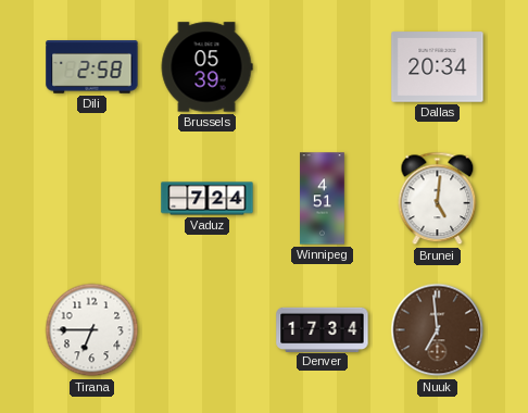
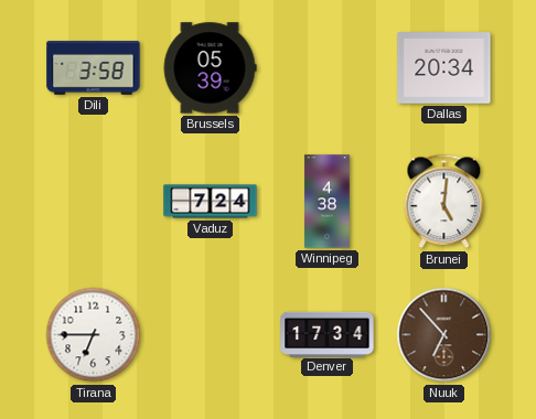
Dili: 2:58 -> 3:58
Winnipeg: 4:51 -> 4:38
Nuuk: 6:59 -> 6:53
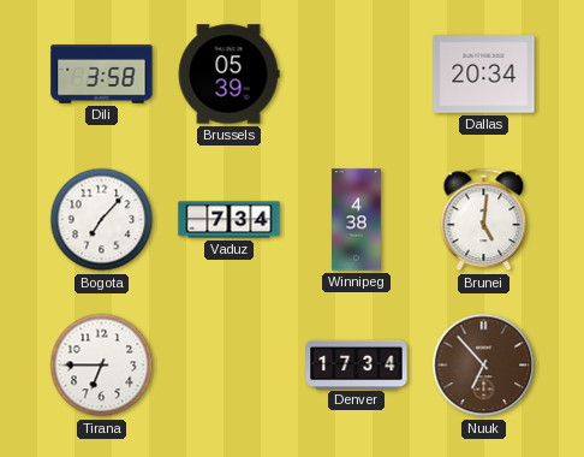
Bogota: none -> 7:07
Vaduz: 7:24 -> 7:34
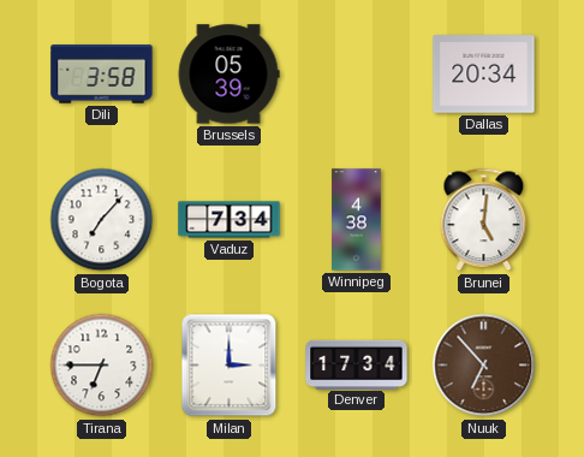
Milan: none -> 3:00
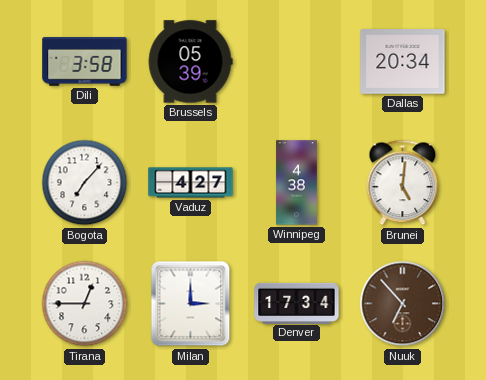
Vaduz: 7:34 -> 4:27
Tirana: 6:45 -> 12:45
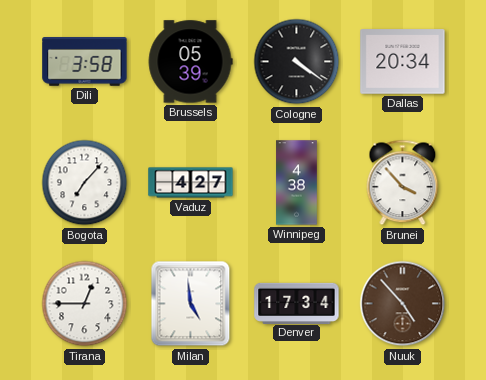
Cologne: none -> 4:21
Brunei: 5:01 -> 3:53
Milan: 3:00 -> 4:59
Nuuk: 6:53 -> 4:53
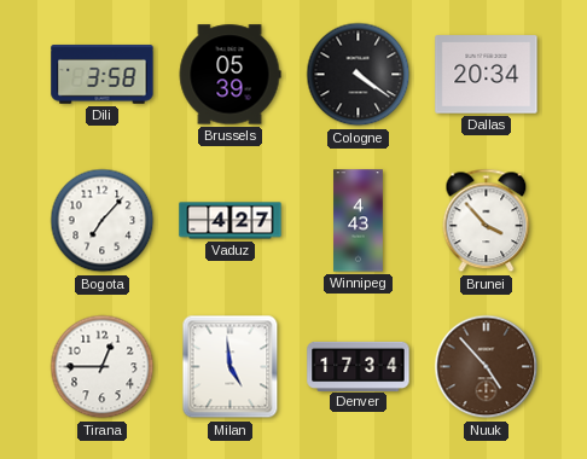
Winnipeg: 4:38 -> 4:43
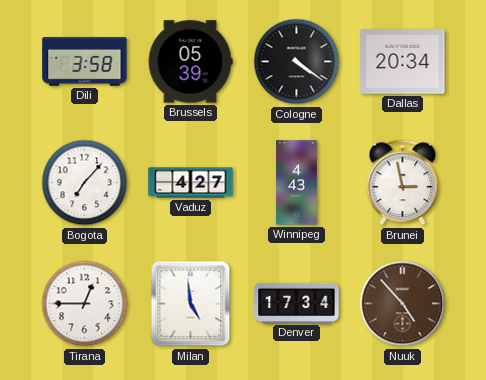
Brunei: 3:53 -> 2:58
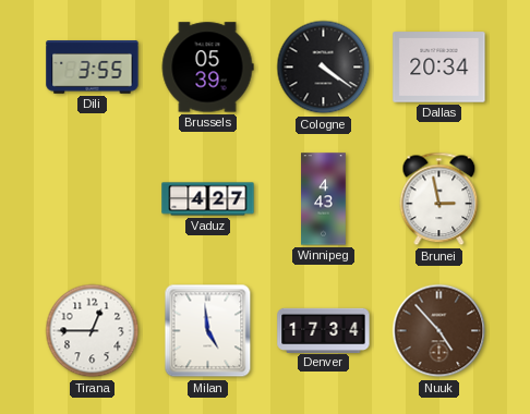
Dili: 3:58 -> 3:55
Bogota: 7:07 -> none
